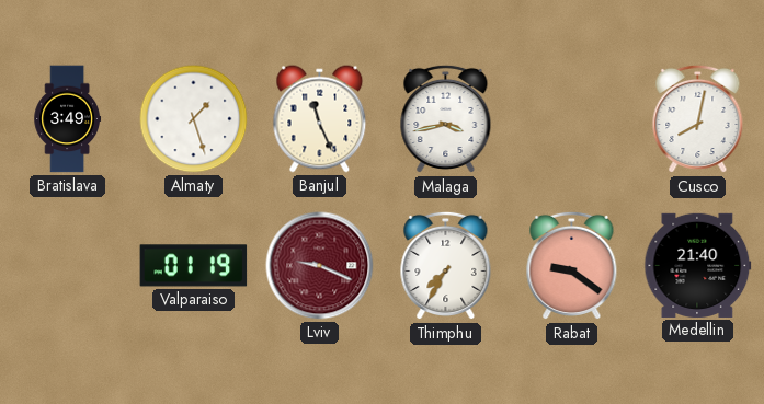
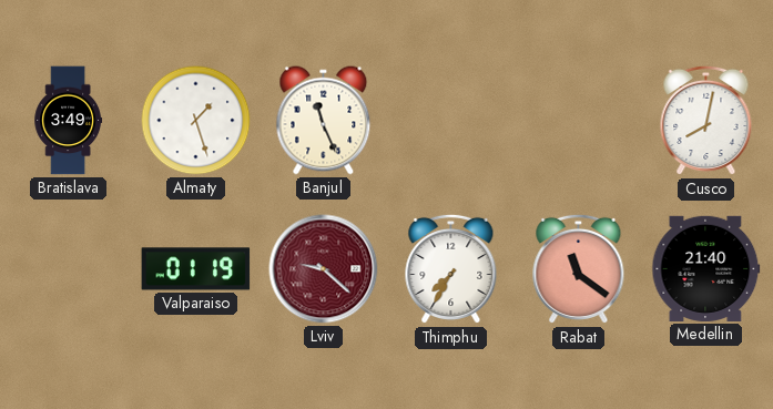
Malaga: 3:43 -> none
Lviv: 9:19 -> 9:22
Rabat: 9:21 -> 11:21
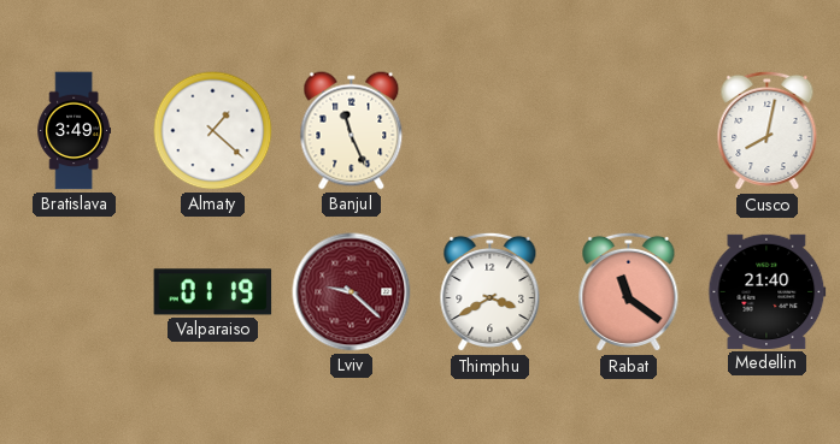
Almaty: 1:27 -> 1:22
Thimphu: 7:35 -> 3:40
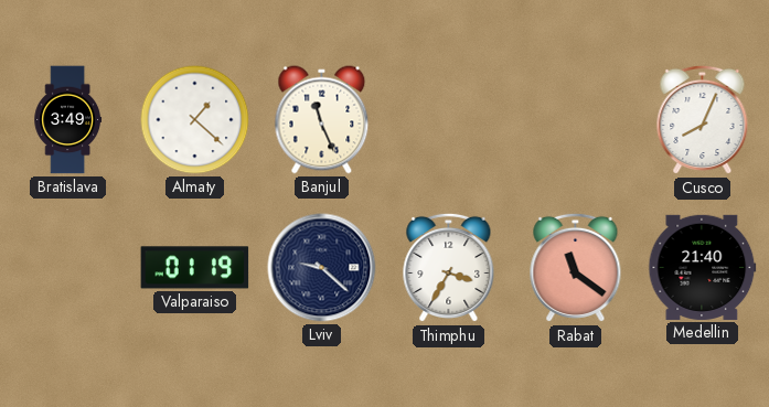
Cusco: 8:02 -> 8:04
Lviv dial: burgundy -> navy
Thimphu: 3:40 -> 3:35
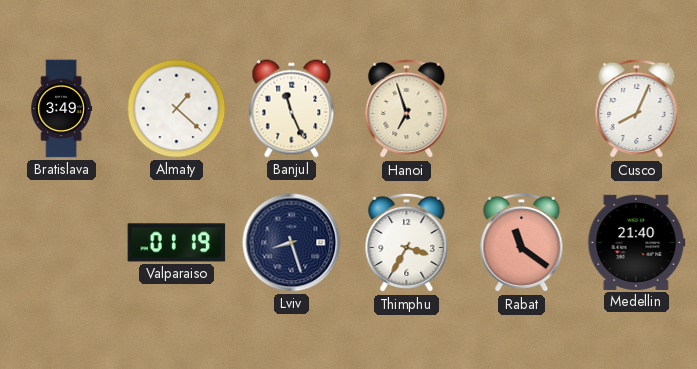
Hanoi: none -> 6:57
Lviv: 9:22 -> 8:27
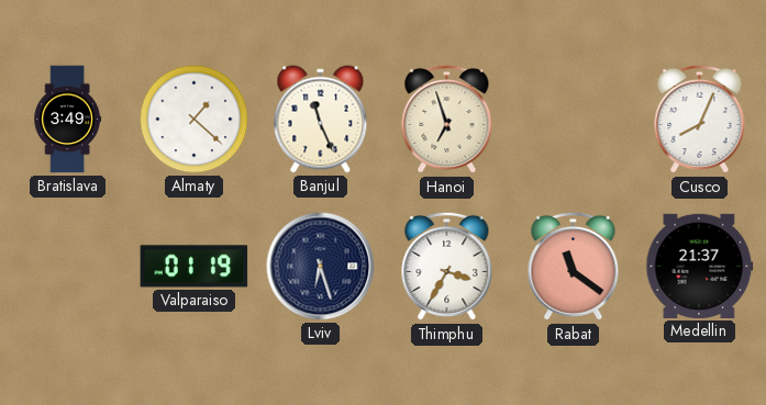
Lviv: 8:27 -> 6:27
Medellin: 21:40 -> 21:37
